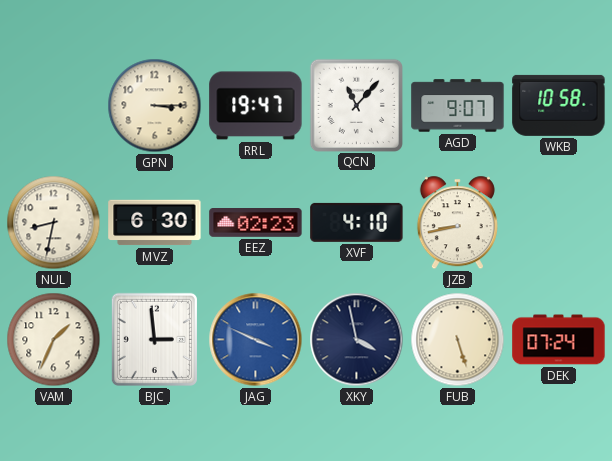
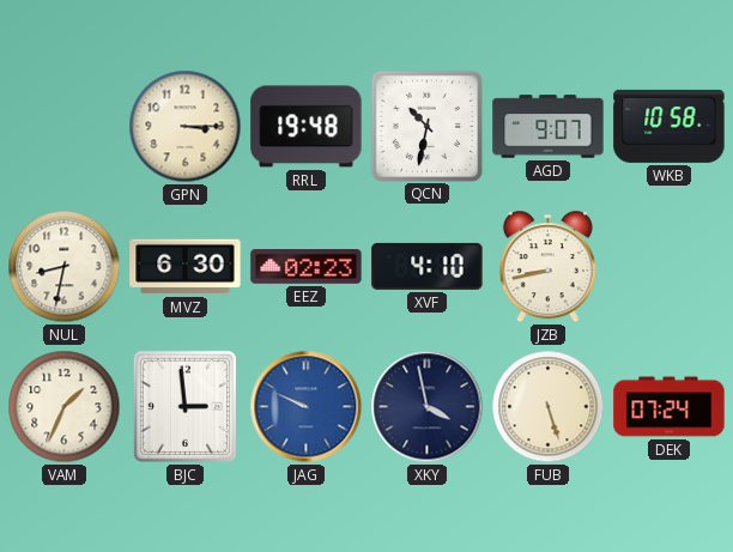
RRL: 19:47 -> 19:48
QCN: 11:07 -> 10:32
JAG: 3:49 -> 9:49
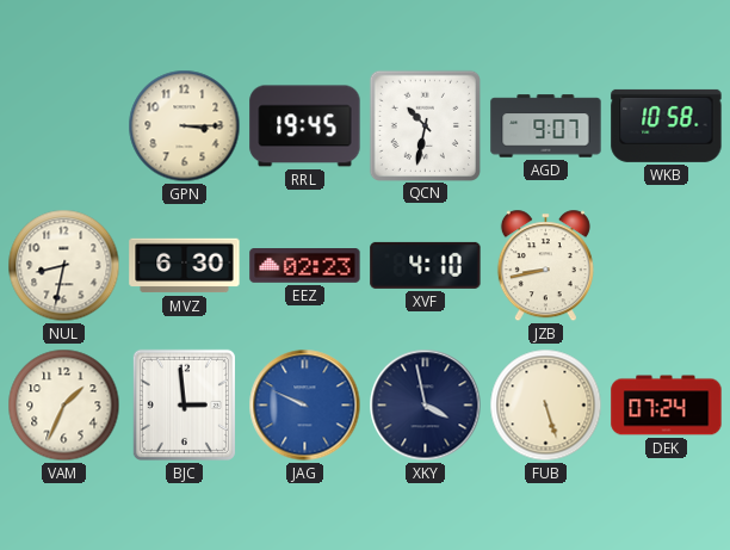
RRL: 19:48 -> 19:45
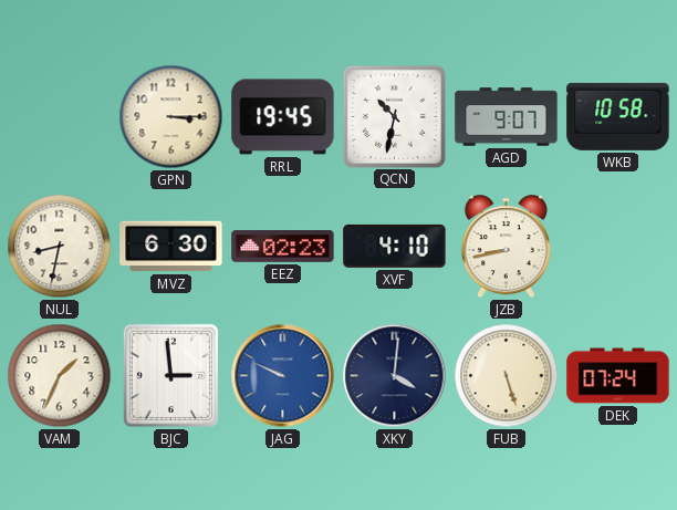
XKY: 3:58 -> 4:01
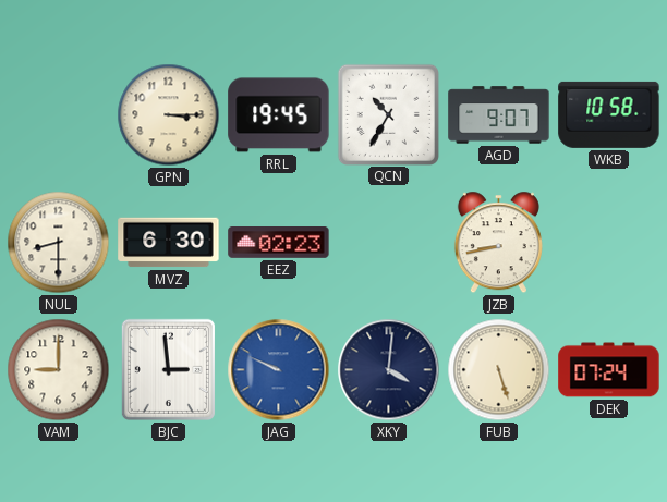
QCN: 10:32 -> 10:35
NUL: 8:32 -> 8:30
XVF: 4:10 -> none
VAM: 1:34 -> 9:00
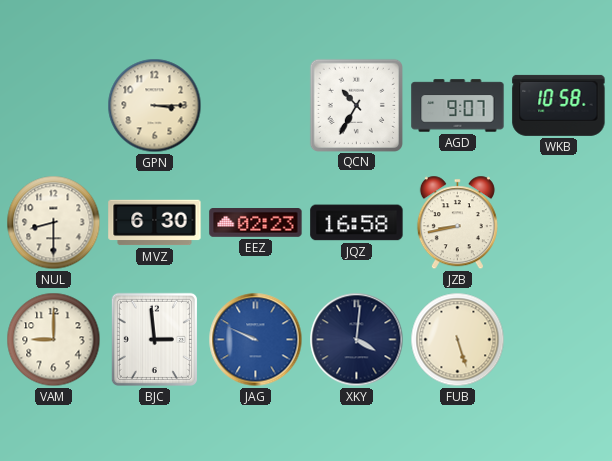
RRL: 19:45 -> none
JQZ: none -> 16:58
DEK: 07:24 -> none
